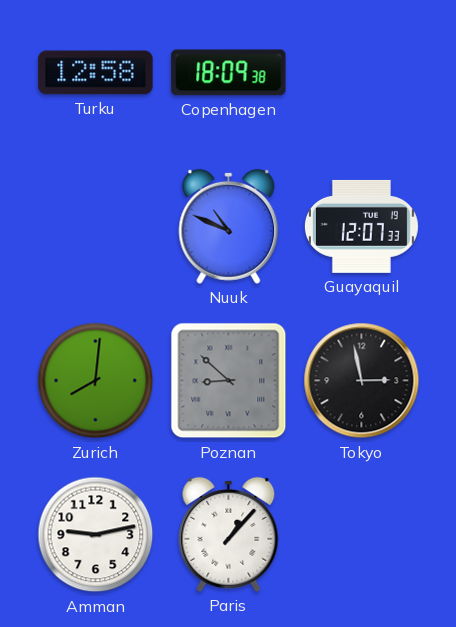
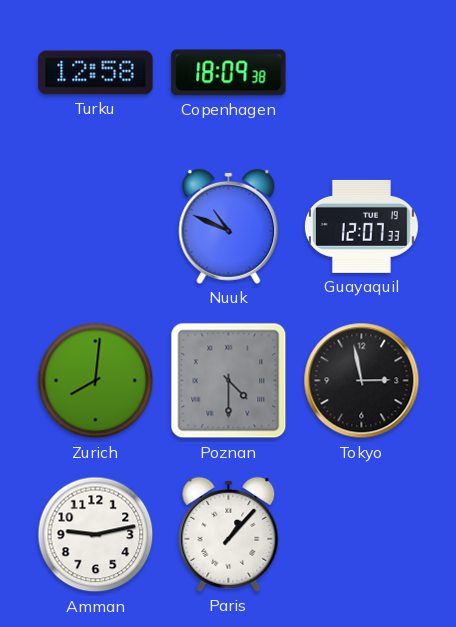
Poznan: 8:52 -> 4:30
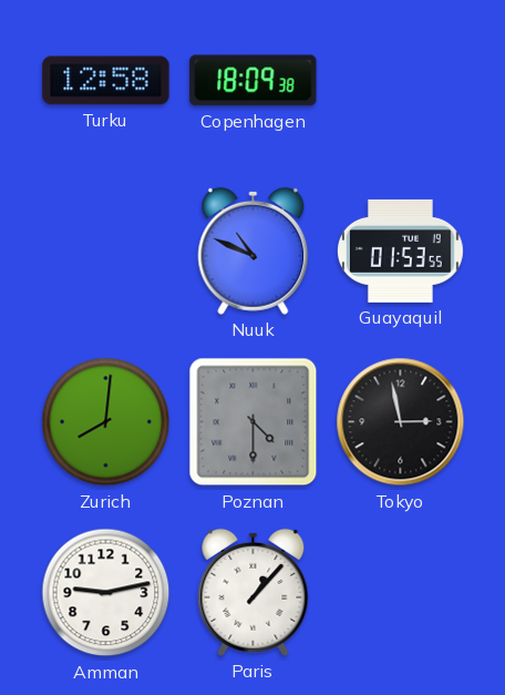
Guayaquil: 12:07 -> 01:53
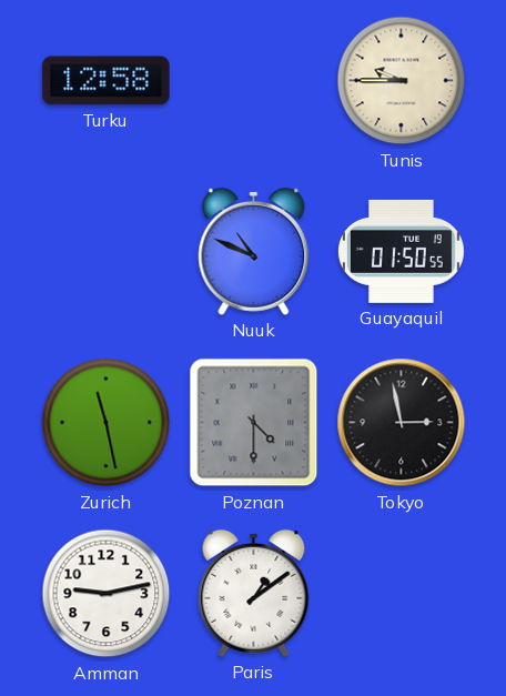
Copenhagen: 18:09 -> none
Tunis: none -> 9:45
Guayaquil: 01:53 -> 01:50
Zurich: 8:01 -> 11:28
Paris: 1:07 -> 1:09
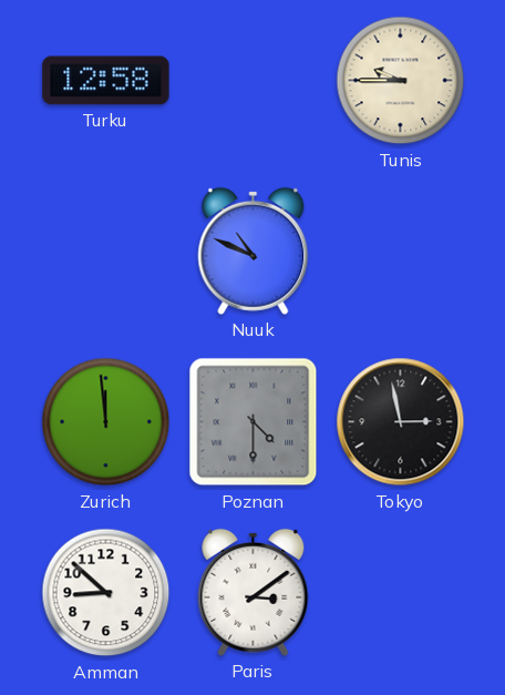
Guayaquil: 01:50 -> none
Zurich: 11:28 -> 11:59
Amman: 9:13 -> 8:52
Paris: 1:09 -> 3:09
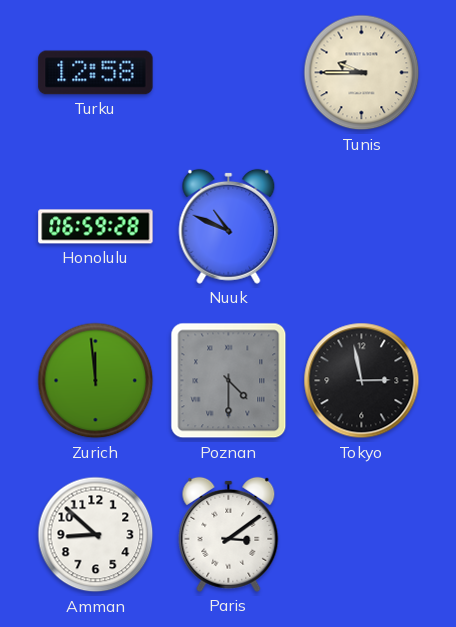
Honolulu: none -> 06:59
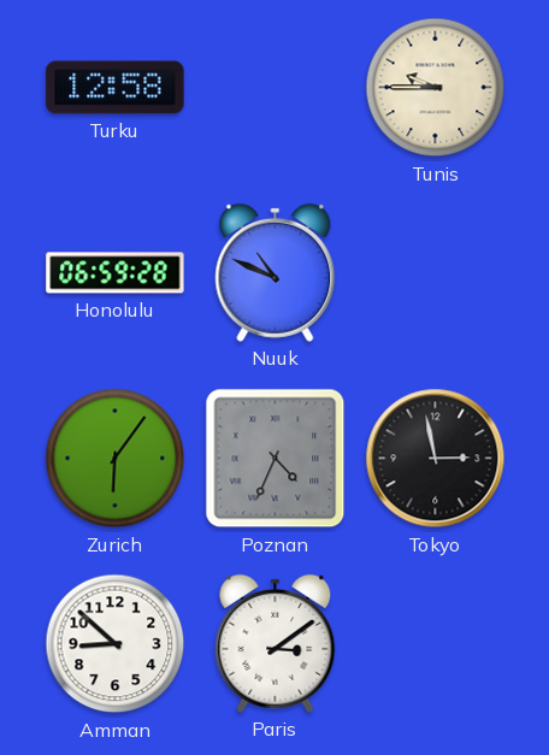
Zurich: 11:59 -> 6:06
Poznan: 4:30 -> 4:34
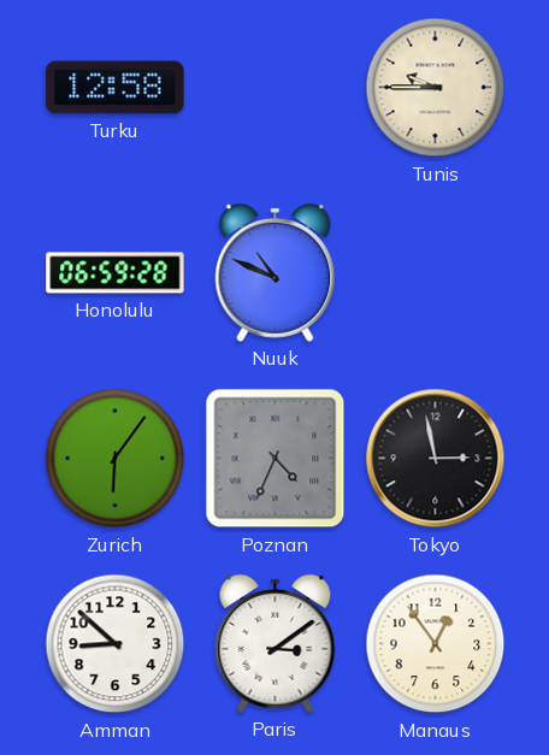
Manaus: none -> 12:54
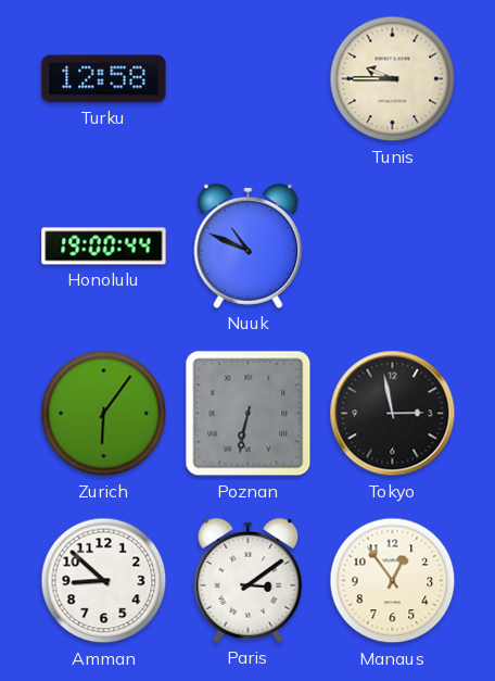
Honolulu: 06:59 -> 19:00
Poznan: 4:34 -> 6:32
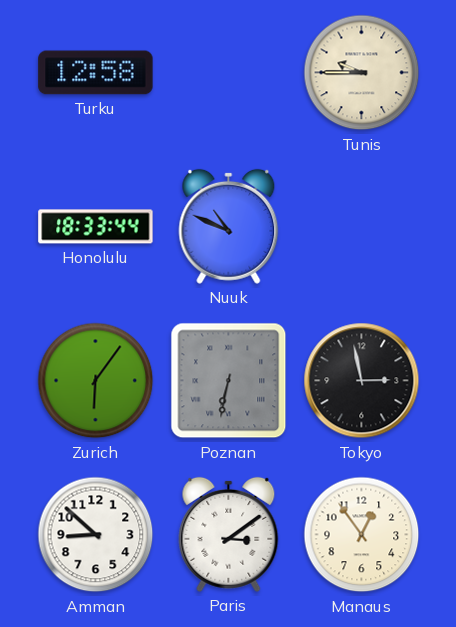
Honolulu: 19:00 -> 18:33
